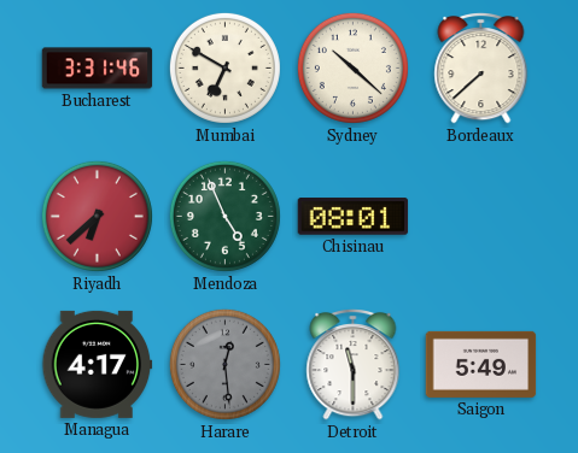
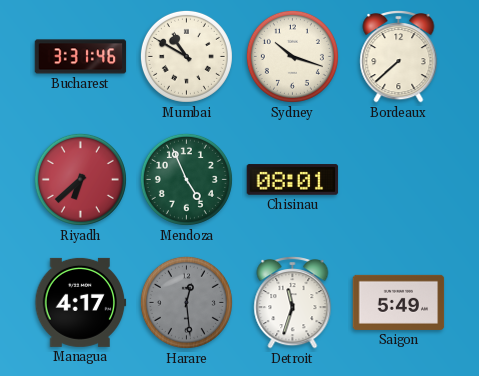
Mumbai: 6:50 -> 10:50
Sydney: 10:22 -> 10:18
Detroit: 11:30 -> 11:33
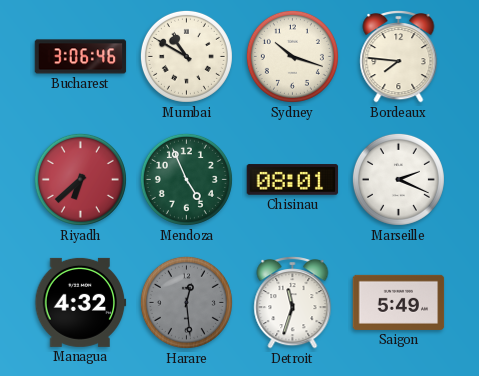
Bucharest: 3:31 -> 3:06
Bordeaux: 7:38 -> 7:46
Marseille: none -> 2:19
Managua: 4:17 -> 4:32
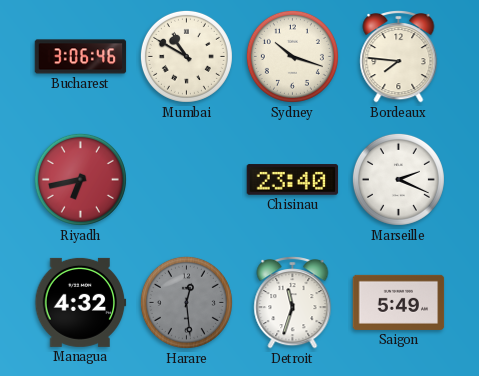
Riyadh: 6:38 -> 6:43
Mendoza: 4:56 -> none
Chisinau: 08:01 -> 23:40
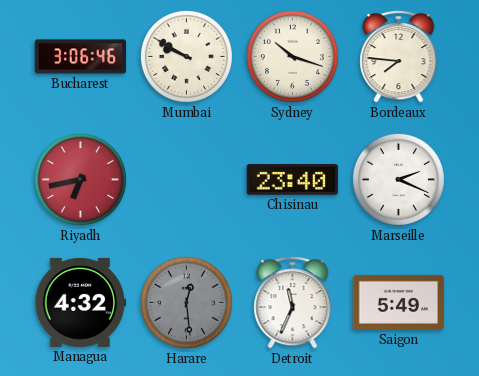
Mumbai: 10:50 -> 9:50
Detroit: 11:33 -> 11:34
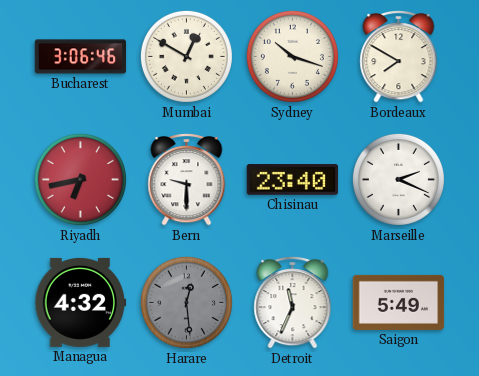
Mumbai: 9:50 -> 12:50
Bordeaux: 7:46 -> 7:50
Bern: none -> 9:30
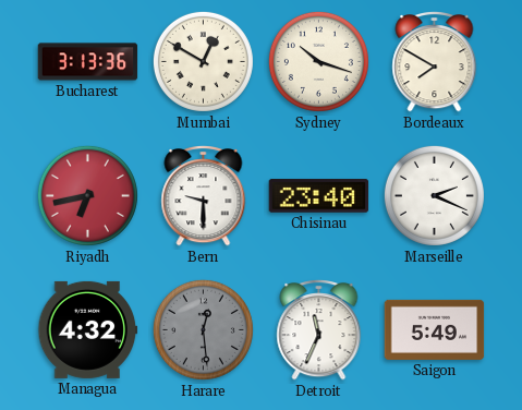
Bucharest: 3:06 -> 3:13
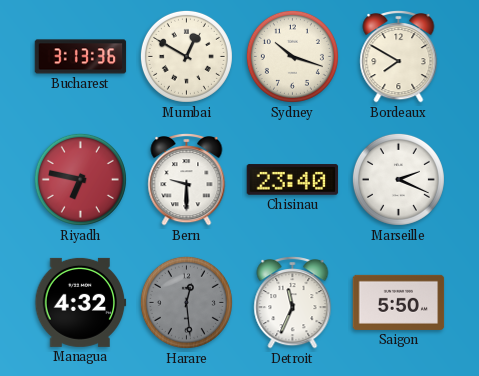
Riyadh: 6:43 -> 6:47
Saigon: 5:49 -> 5:50
